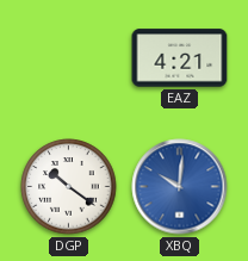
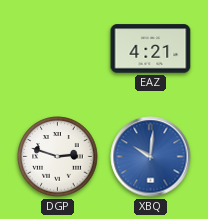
DGP: 10:21 -> 2:48
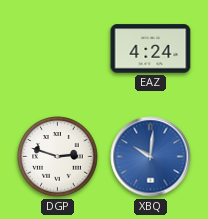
EAZ: 4:21 -> 4:24
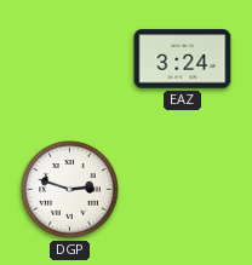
EAZ: 4:24 -> 3:24
XBQ: 10:01 -> none
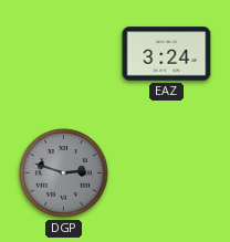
DGP dial: white -> grey
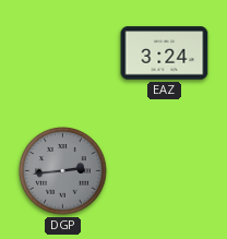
DGP: 2:48 -> 2:44
